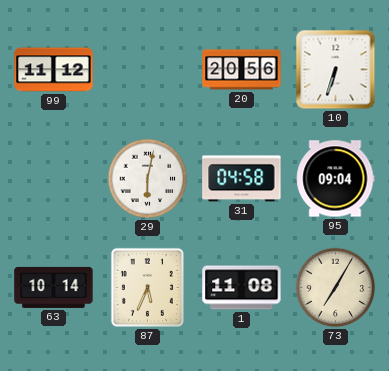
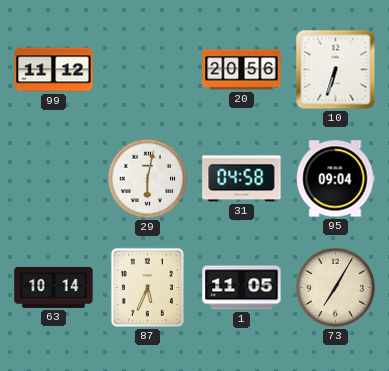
1: 11:08 -> 11:05
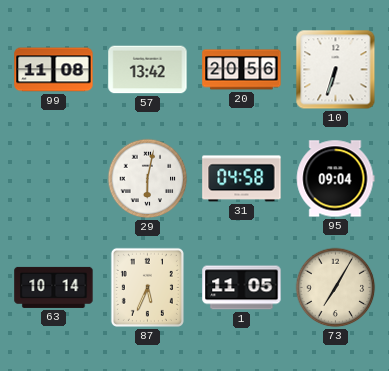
99: 11:12 -> 11:08
57: none -> 13:42
